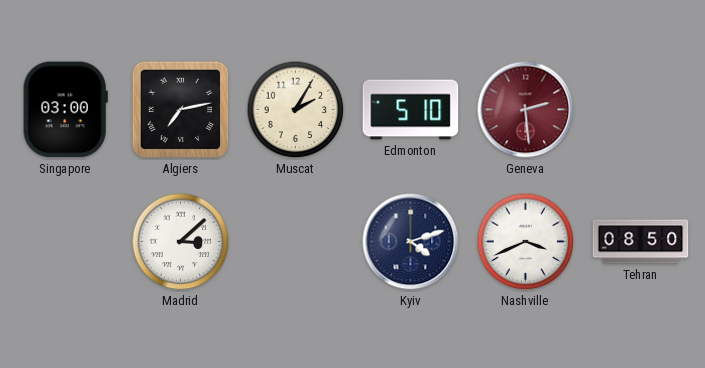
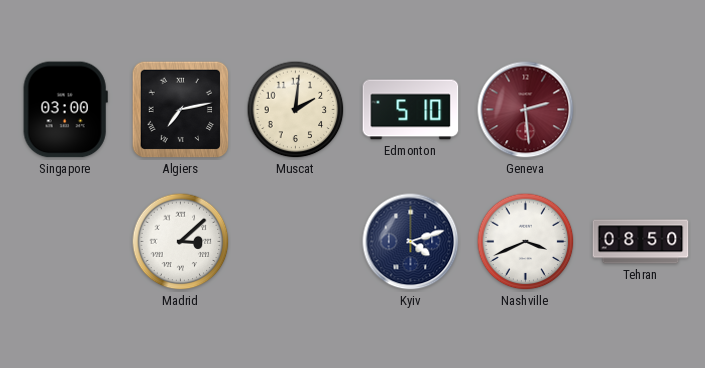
Muscat: 2:05 -> 2:01
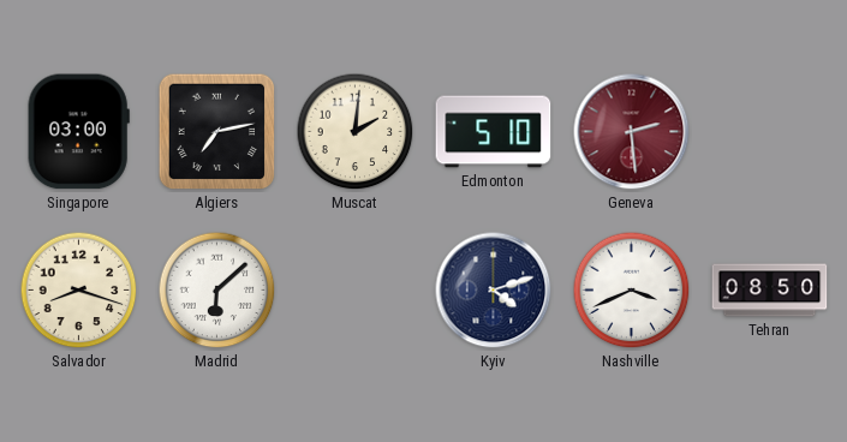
Salvador: none -> 8:18
Madrid: 3:08 -> 6:08
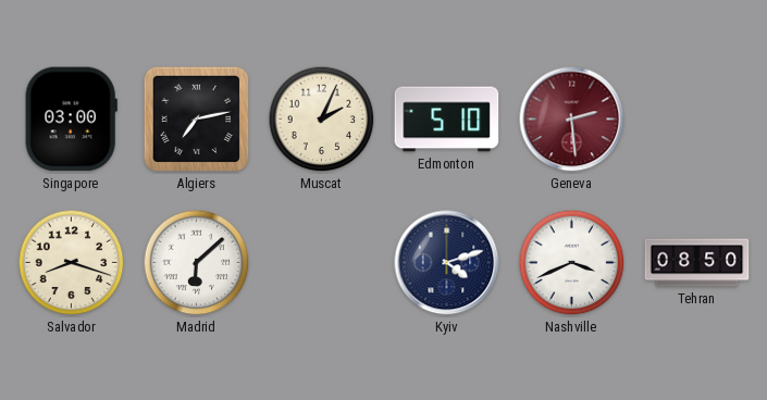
Muscat: 2:01 -> 2:04
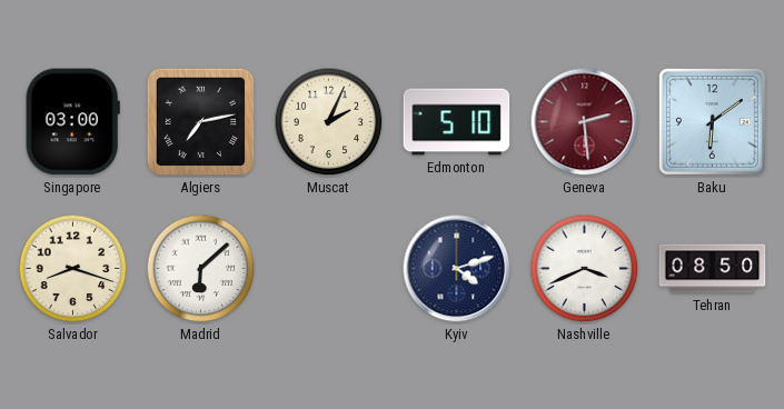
Baku: none -> 6:09
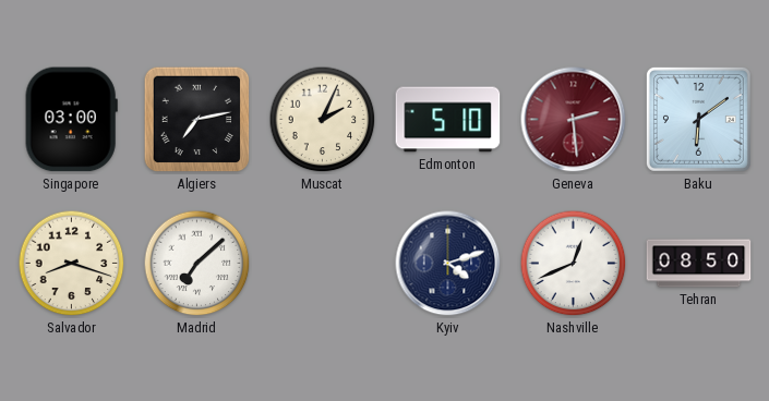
Madrid: 6:08 -> 7:08
Nashville: 3:41 -> 12:41
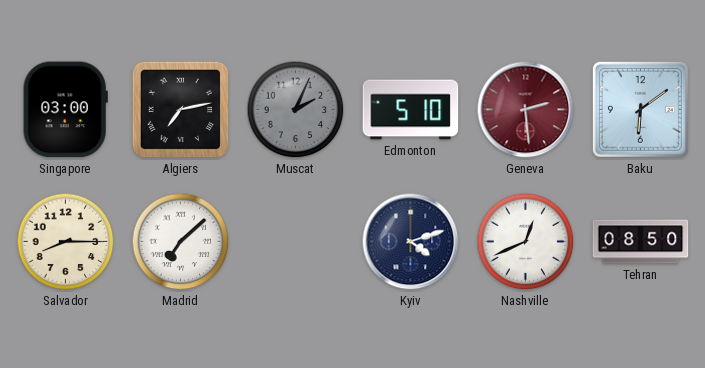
Muscat dial: cream -> grey
Salvador: 8:18 -> 8:15
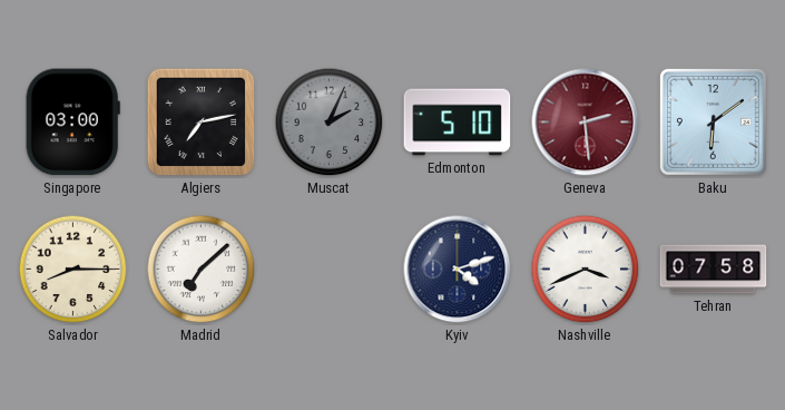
Nashville: 12:41 -> 3:41
Tehran: 08:50 -> 07:58
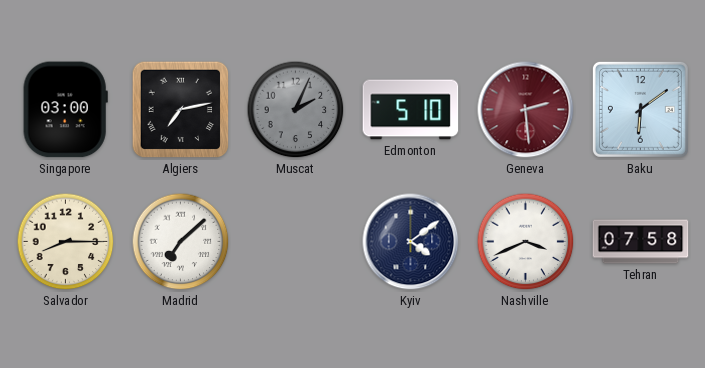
Kyiv: 4:12 -> 4:09
